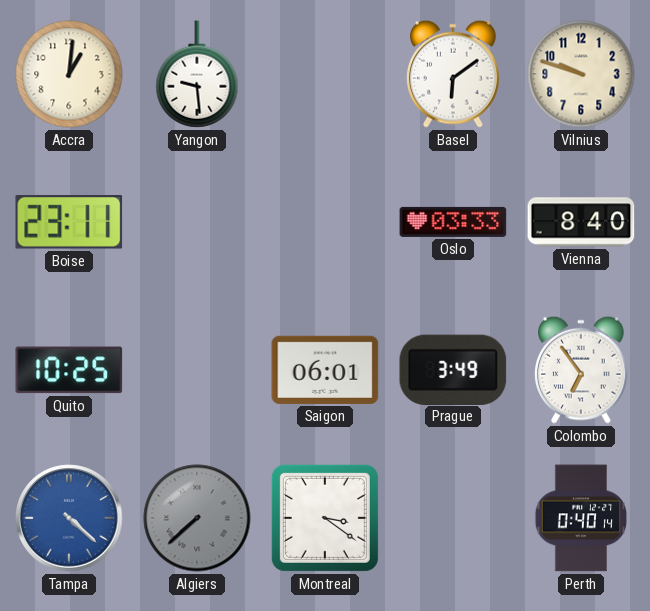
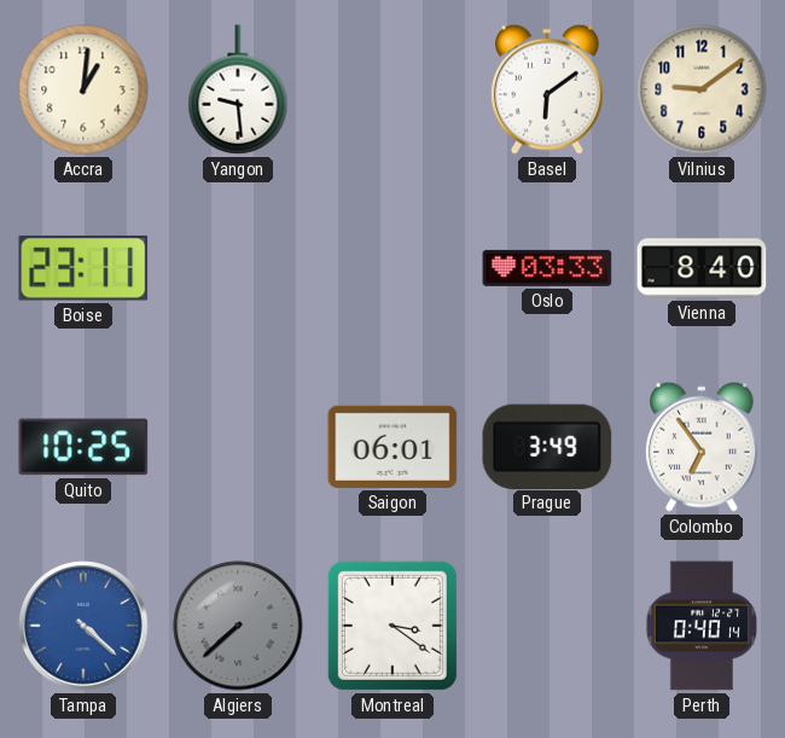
Vilnius: 9:48 -> 9:09
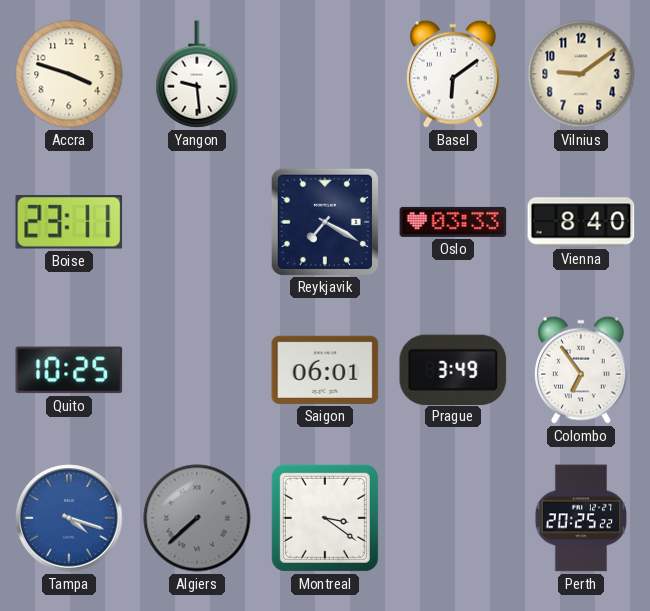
Accra: 1:01 -> 3:48
Reykjavik: none -> 7:20
Tampa: 4:22 -> 4:18
Perth: 0:40 -> 20:25
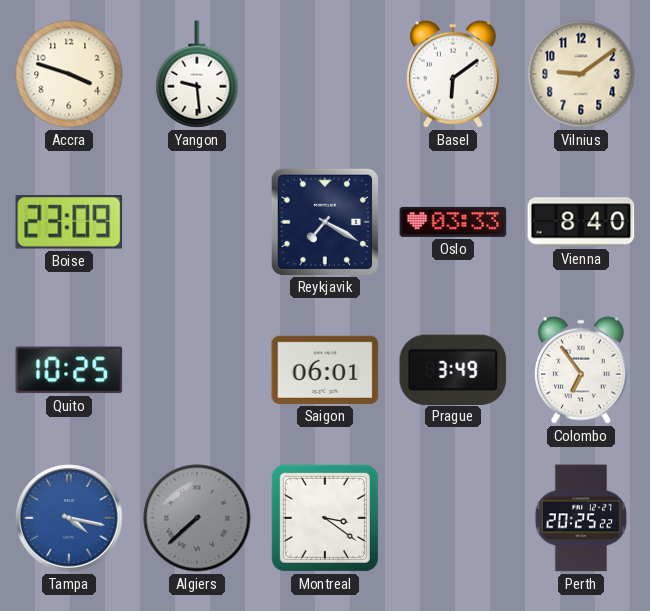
Boise: 23:11 -> 23:09
Tampa: 4:18 -> 4:17
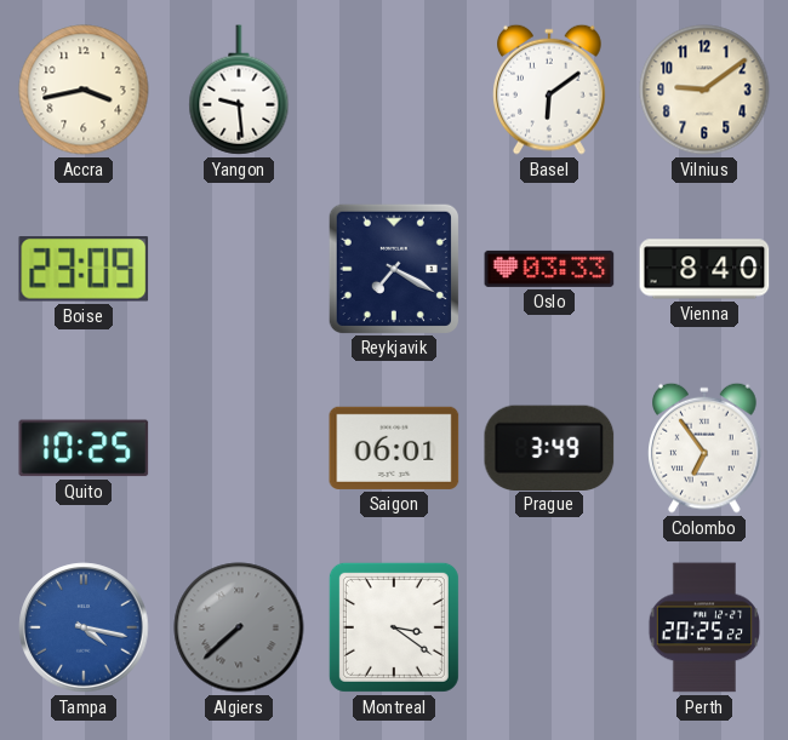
Accra: 3:48 -> 3:43
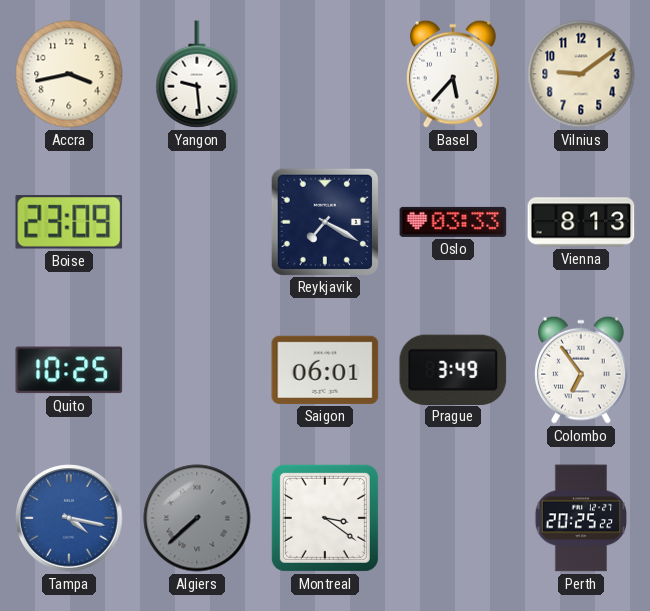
Basel: 6:09 -> 5:37
Vienna: 8:40 -> 8:13
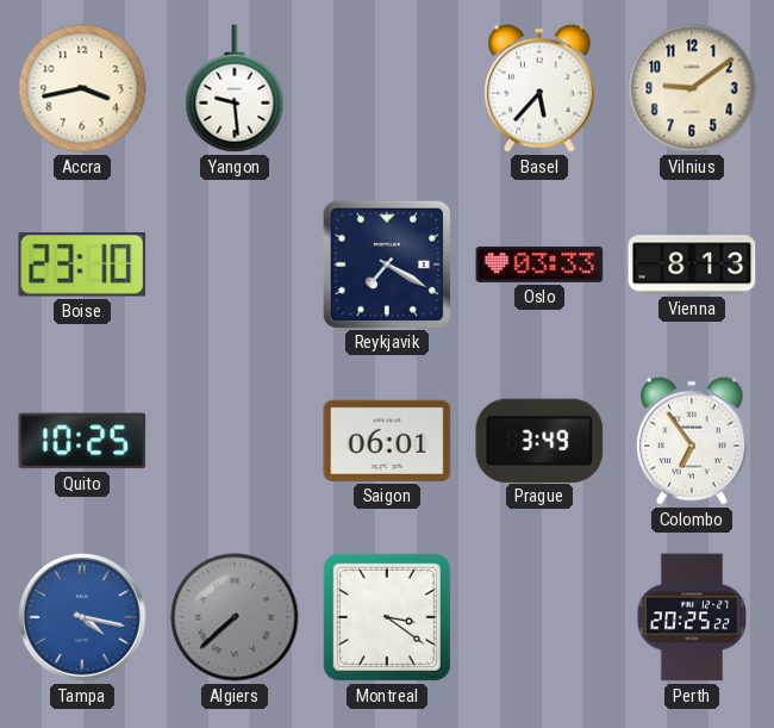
Boise: 23:09 -> 23:10
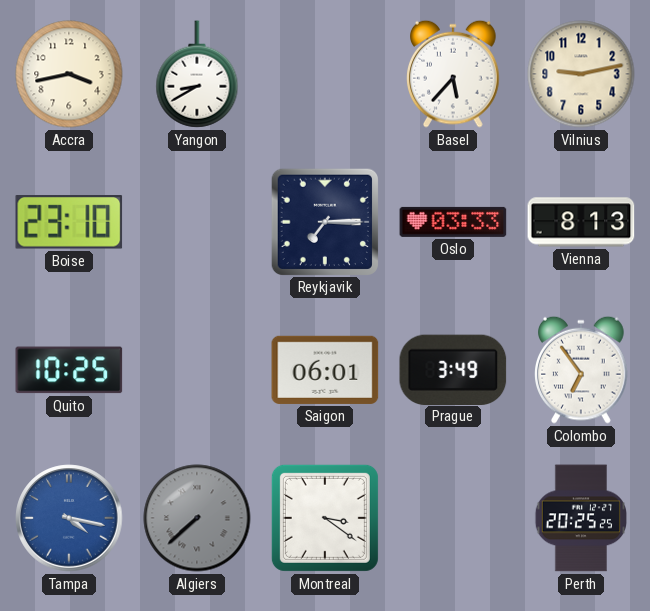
Yangon: 9:29 -> 8:40
Vilnius: 9:09 -> 9:13
Reykjavik: 7:20 -> 7:15
Perth: 20:25:22 -> 20:25:25
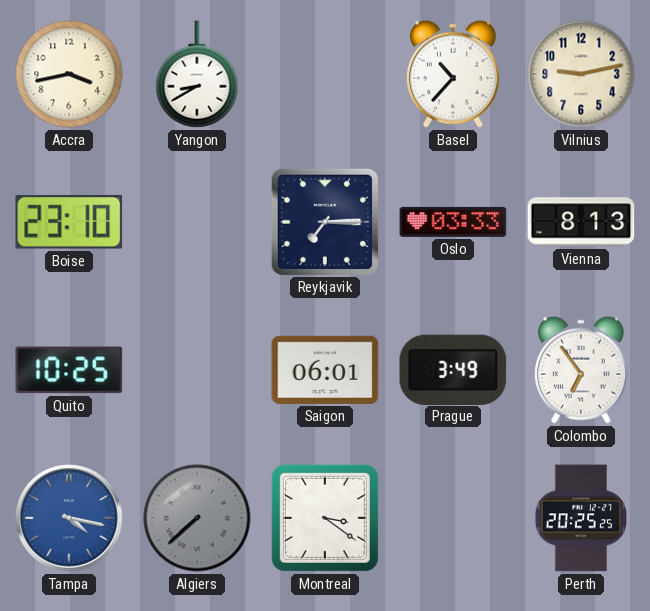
Basel: 5:37 -> 10:37
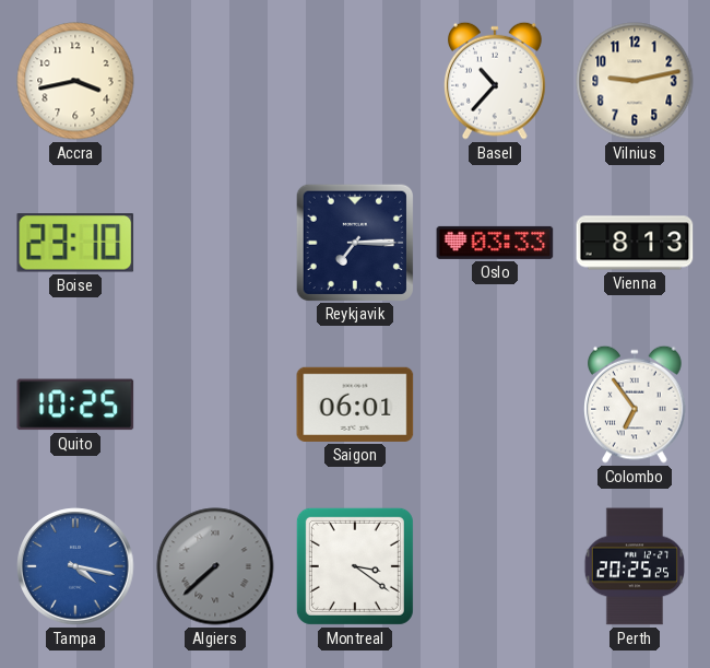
Yangon: 8:40 -> none
Prague: 3:49 -> none
